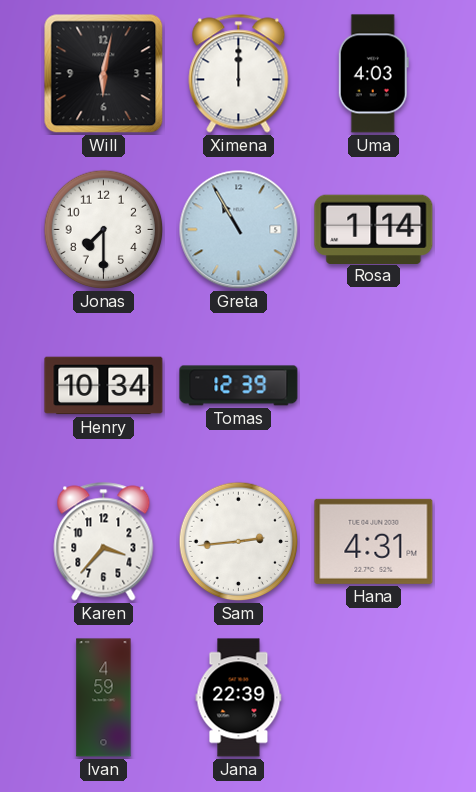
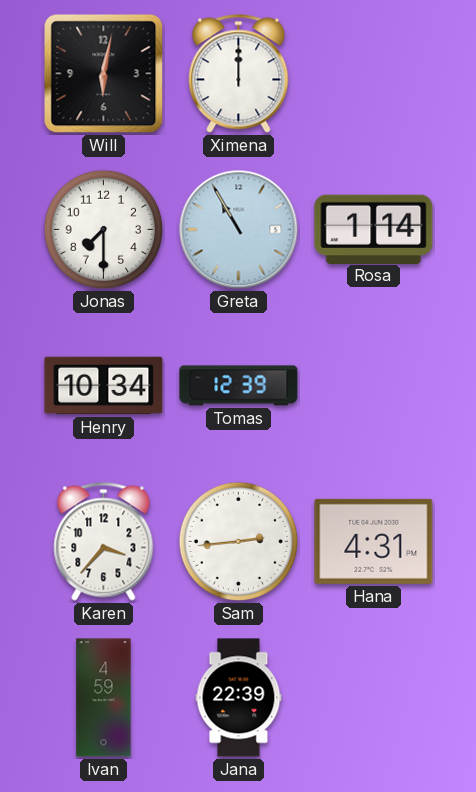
Uma: 4:03 -> none
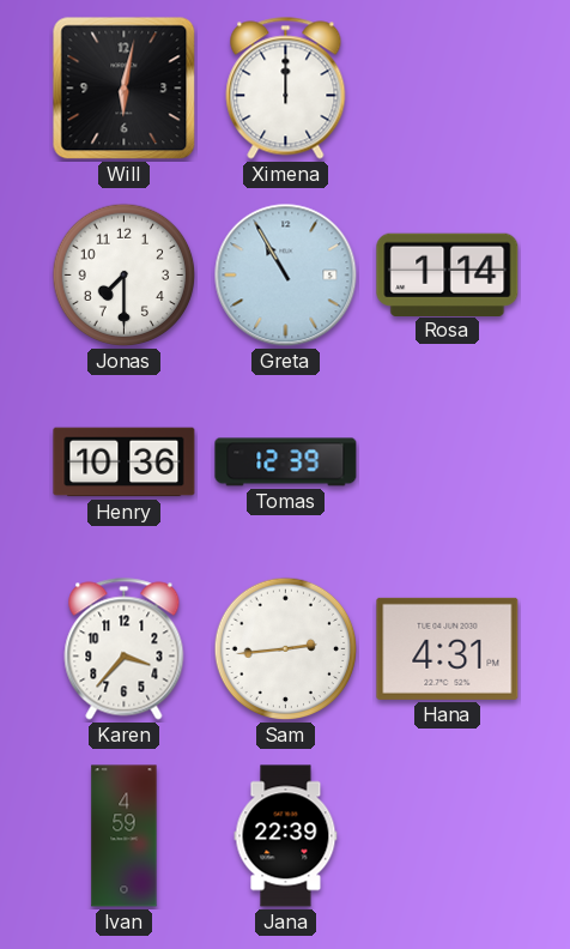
Henry: 10:34 -> 10:36
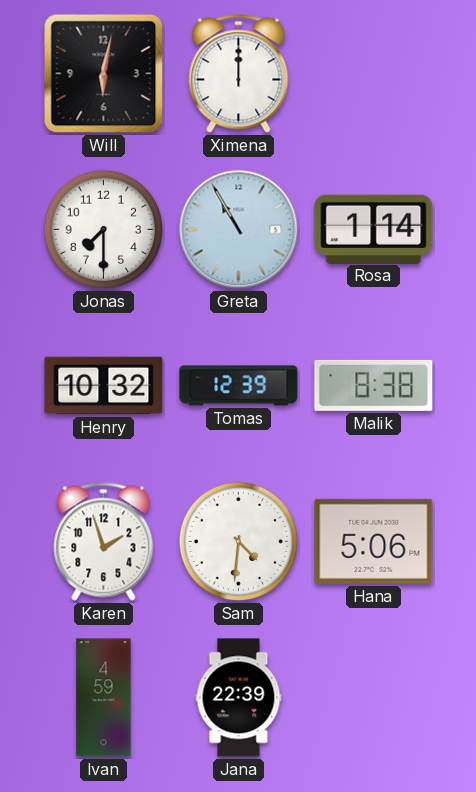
Henry: 10:36 -> 10:32
Malik: none -> 8:38
Karen: 3:37 -> 1:57
Sam: 2:44 -> 4:31
Hana: 4:31 -> 5:06
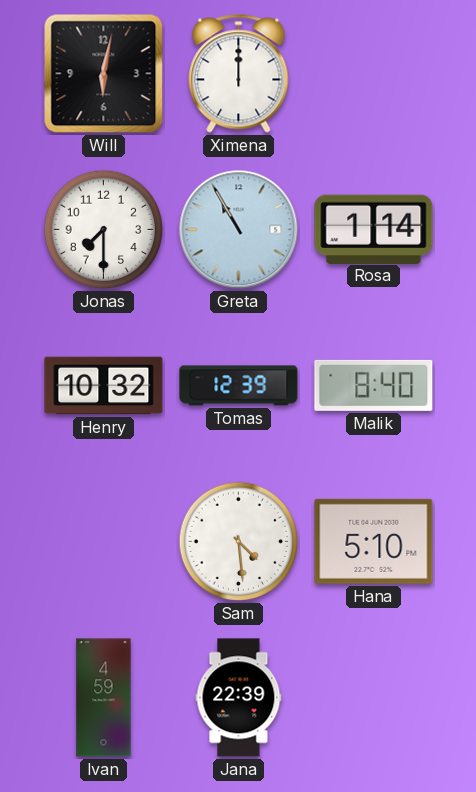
Malik: 8:38 -> 8:40
Karen: 1:57 -> none
Sam: 4:31 -> 4:29
Hana: 5:06 -> 5:10
